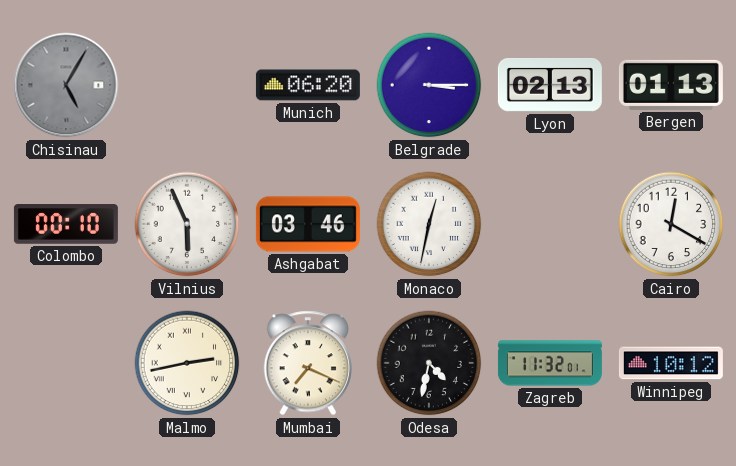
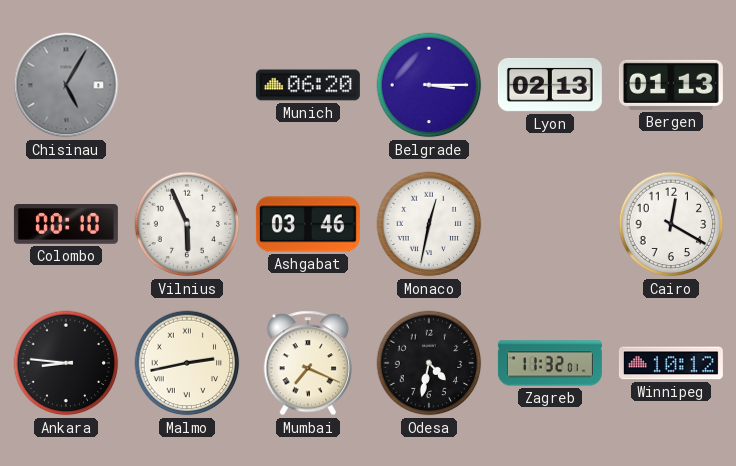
Ankara: none -> 8:46
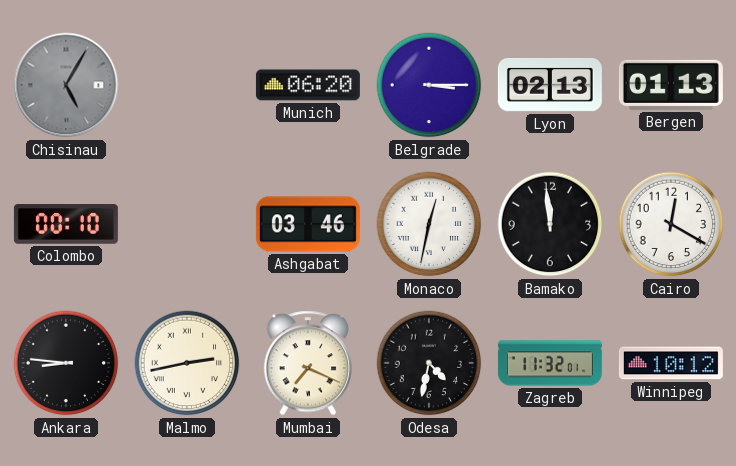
Vilnius: 5:56 -> none
Bamako: none -> 11:59
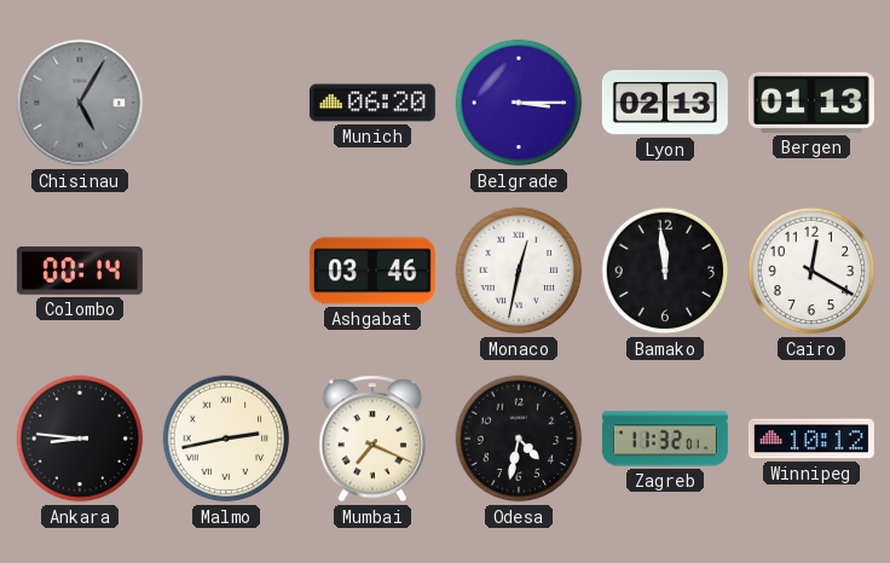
Colombo: 00:10 -> 00:14
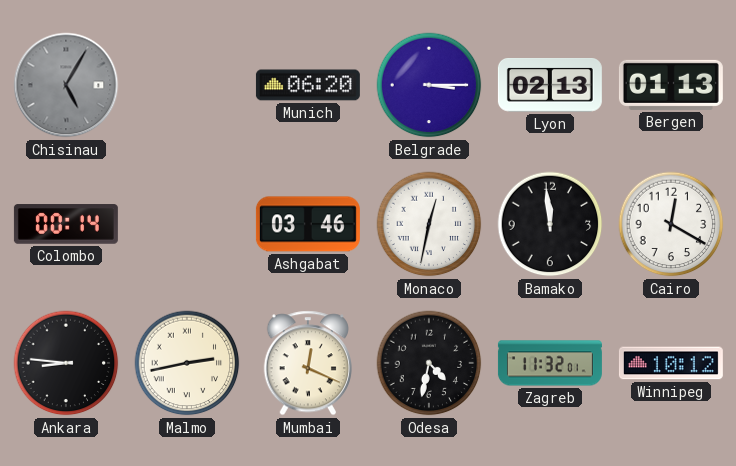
Mumbai: 7:19 -> 12:19
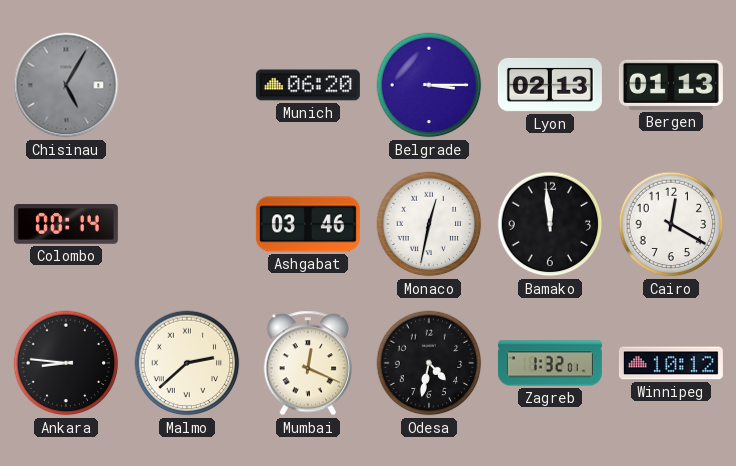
Malmo: 2:43 -> 2:38
Zagreb: 11:32 -> 1:32
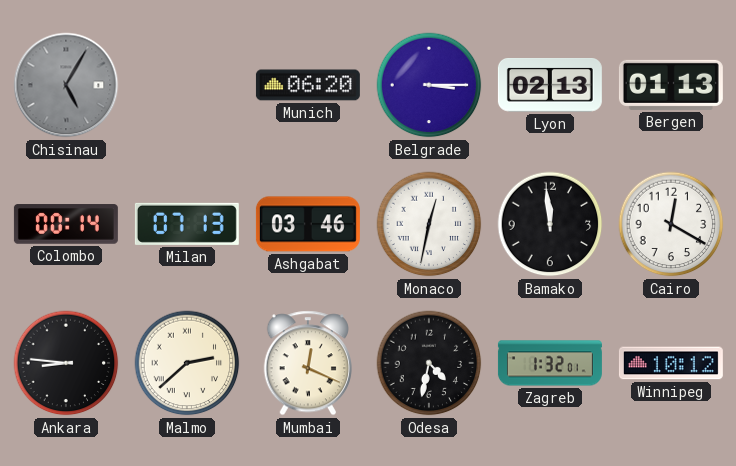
Milan: none -> 07:13
